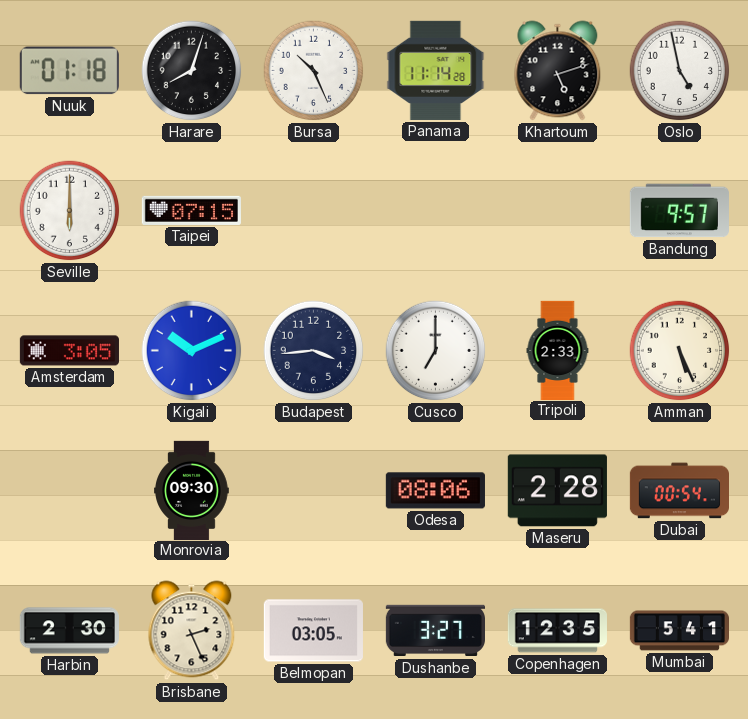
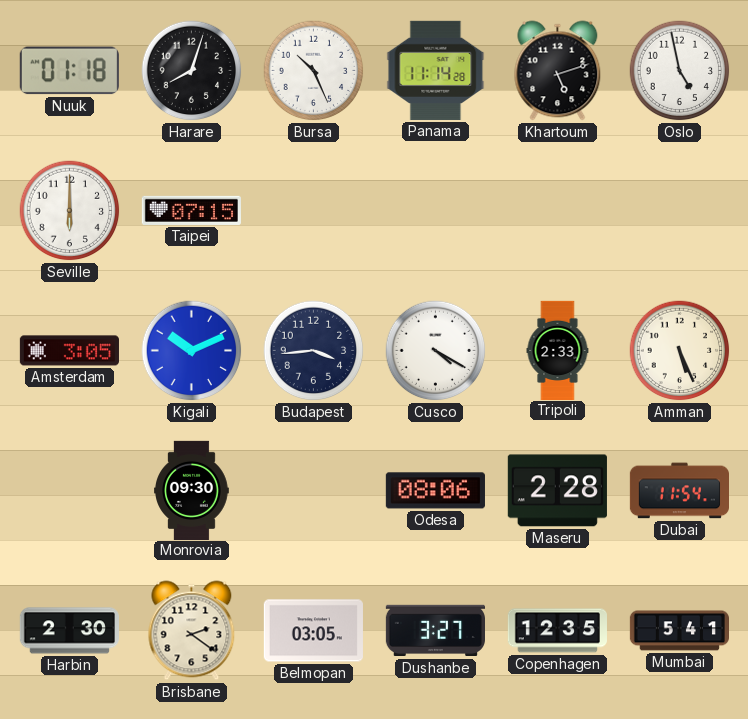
Bandung: 9:57 -> none
Cusco: 7:00 -> 4:20
Dubai: 00:54 -> 11:54
Brisbane: 2:26 -> 2:21
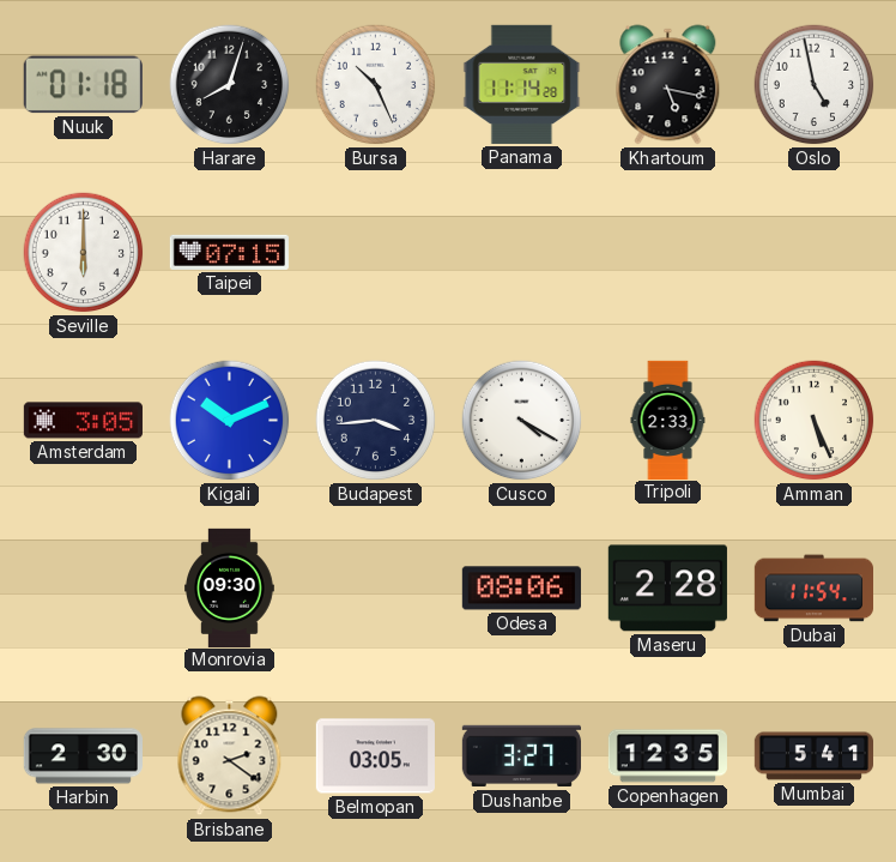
Khartoum: 5:12 -> 5:17
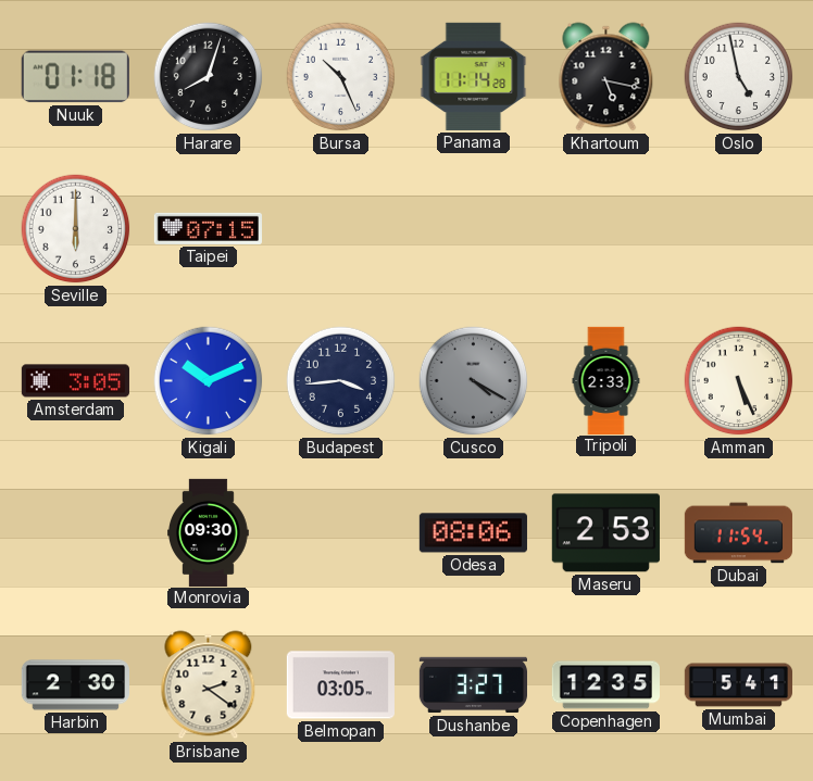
Cusco dial: white -> grey
Maseru: 2:28 -> 2:53
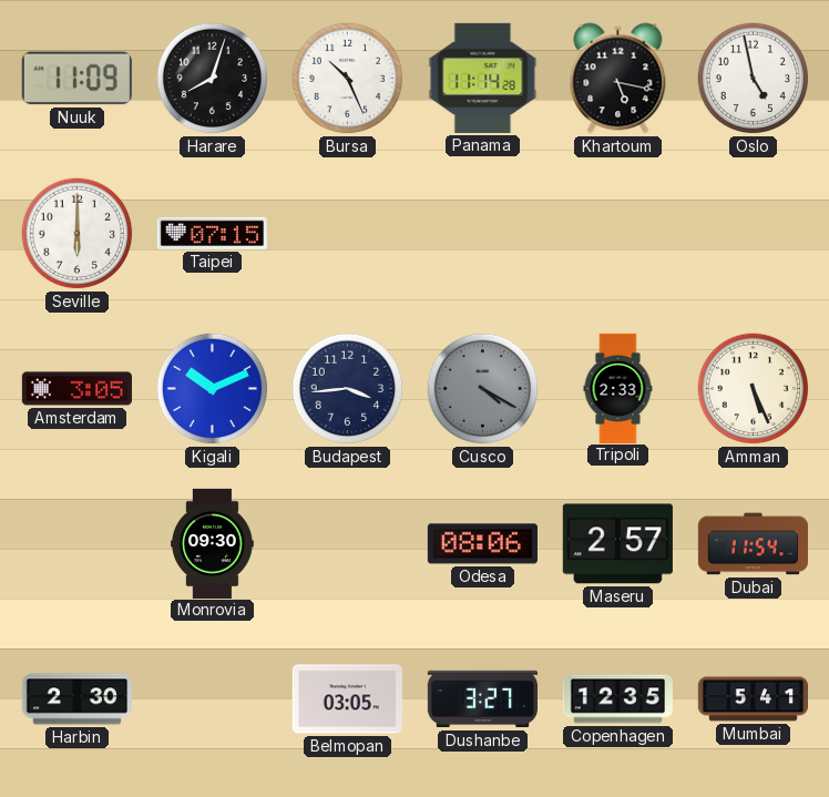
Nuuk: 01:18 -> 11:09
Maseru: 2:53 -> 2:57
Brisbane: 2:21 -> none
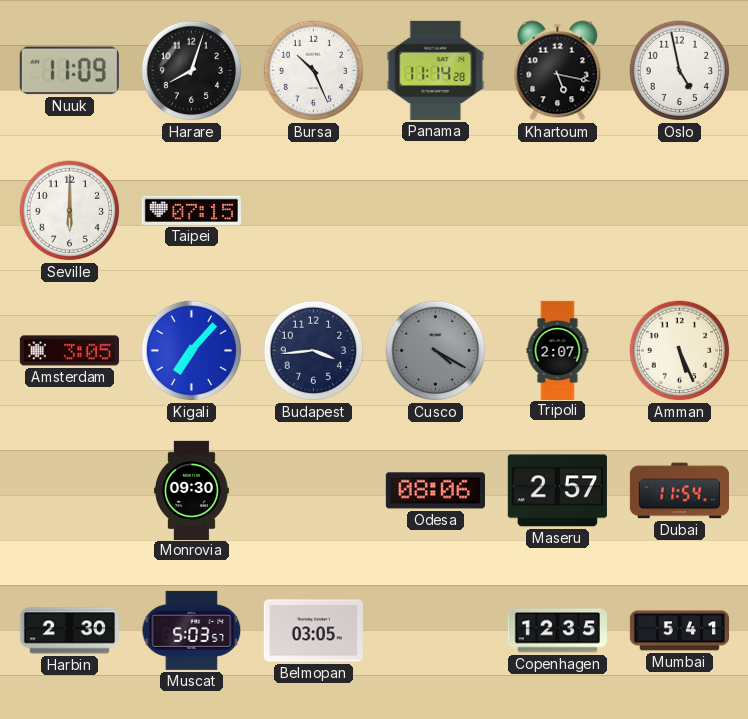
Kigali: 10:11 -> 7:07
Tripoli: 2:33 -> 2:07
Muscat: none -> 5:03
Dushanbe: 3:27 -> none
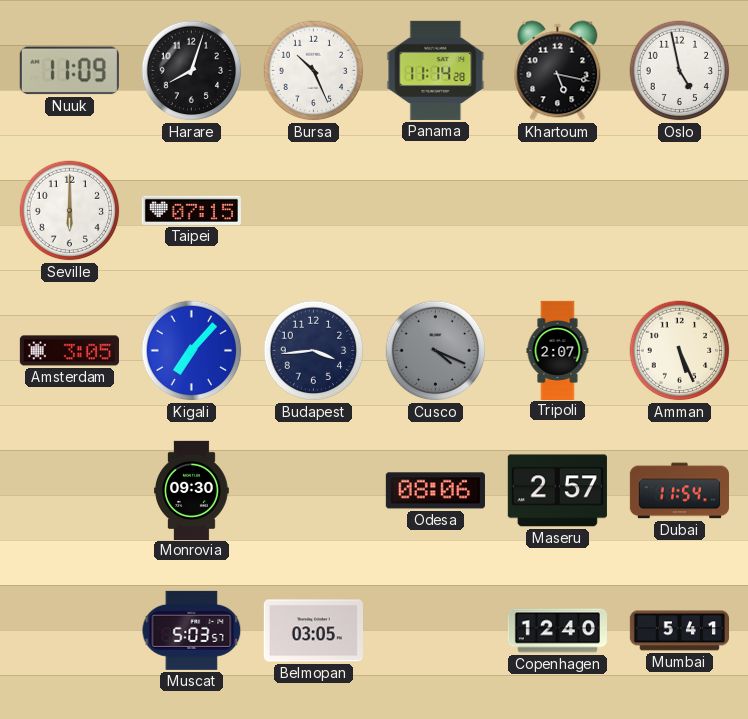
Cusco: 4:20 -> 4:19
Harbin: 2:30 -> none
Copenhagen: 12:35 -> 12:40
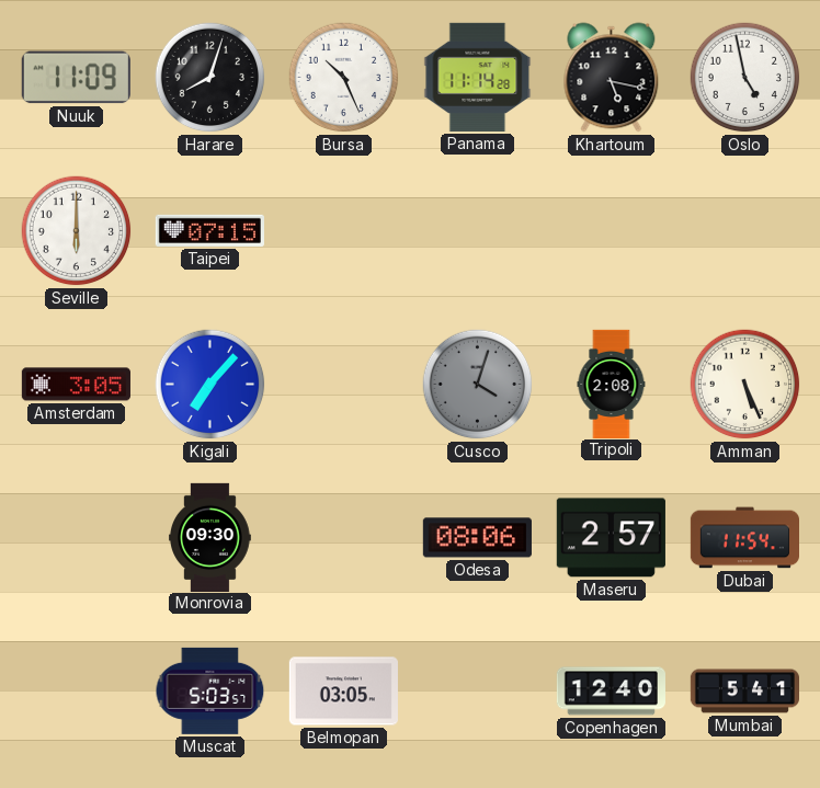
Budapest: 3:44 -> none
Cusco: 4:19 -> 4:03
Tripoli: 2:07 -> 2:08
